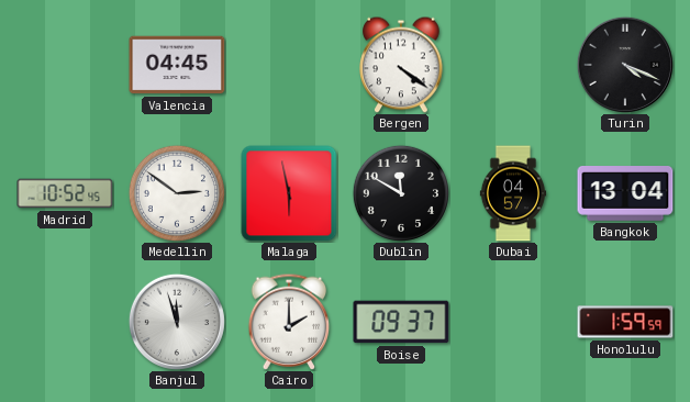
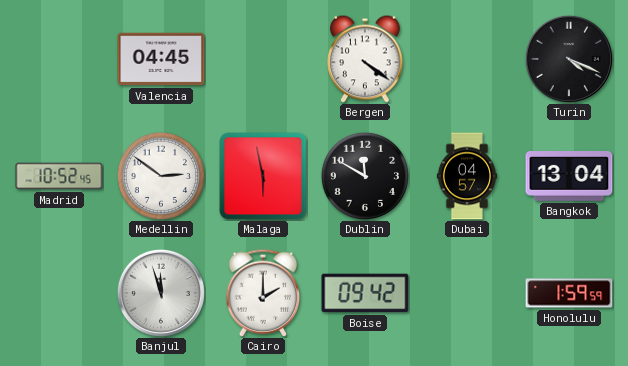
Boise: 09:37 -> 09:42
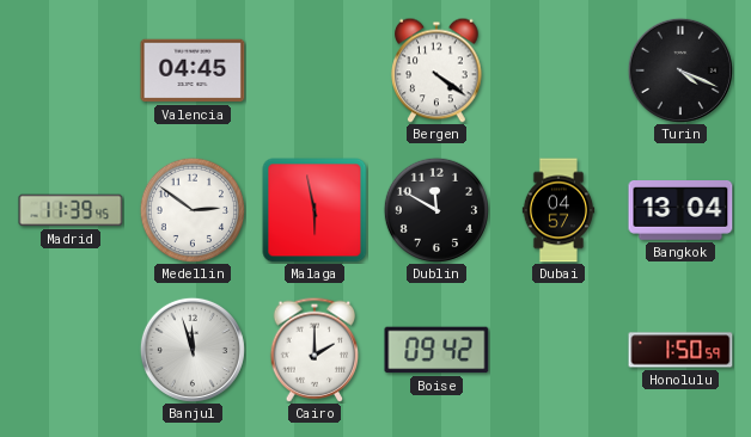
Madrid: 10:52 -> 11:39
Honolulu: 1:59 -> 1:50
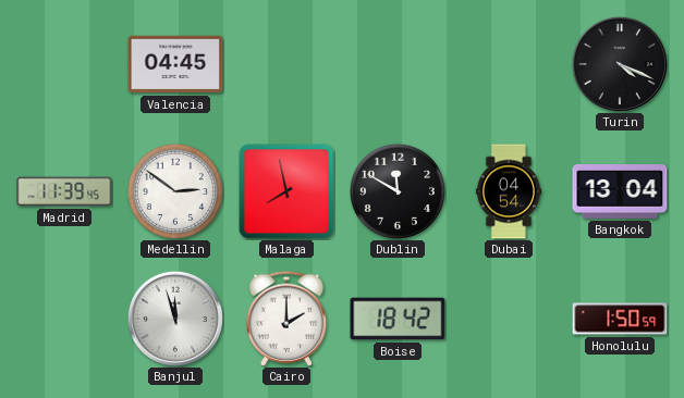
Bergen: 4:21 -> none
Malaga: 5:58 -> 7:58
Dubai: 04:57 -> 04:54
Boise: 09:42 -> 18:42
